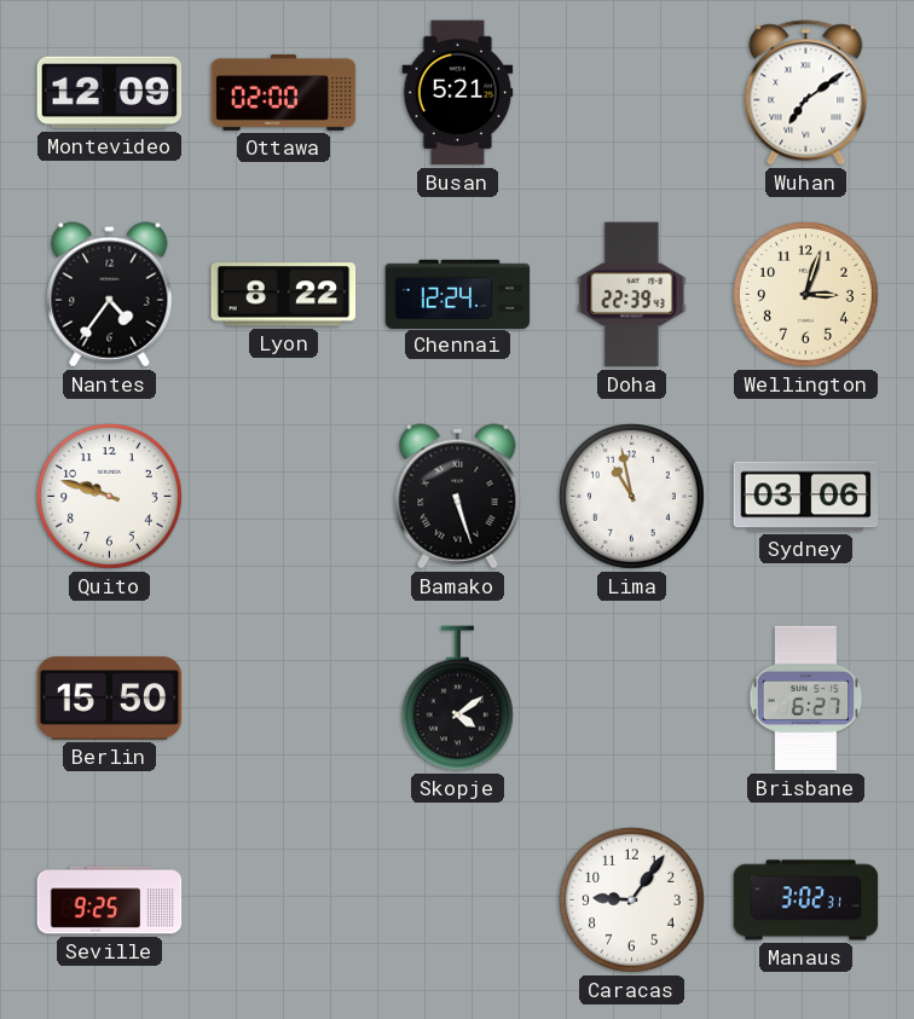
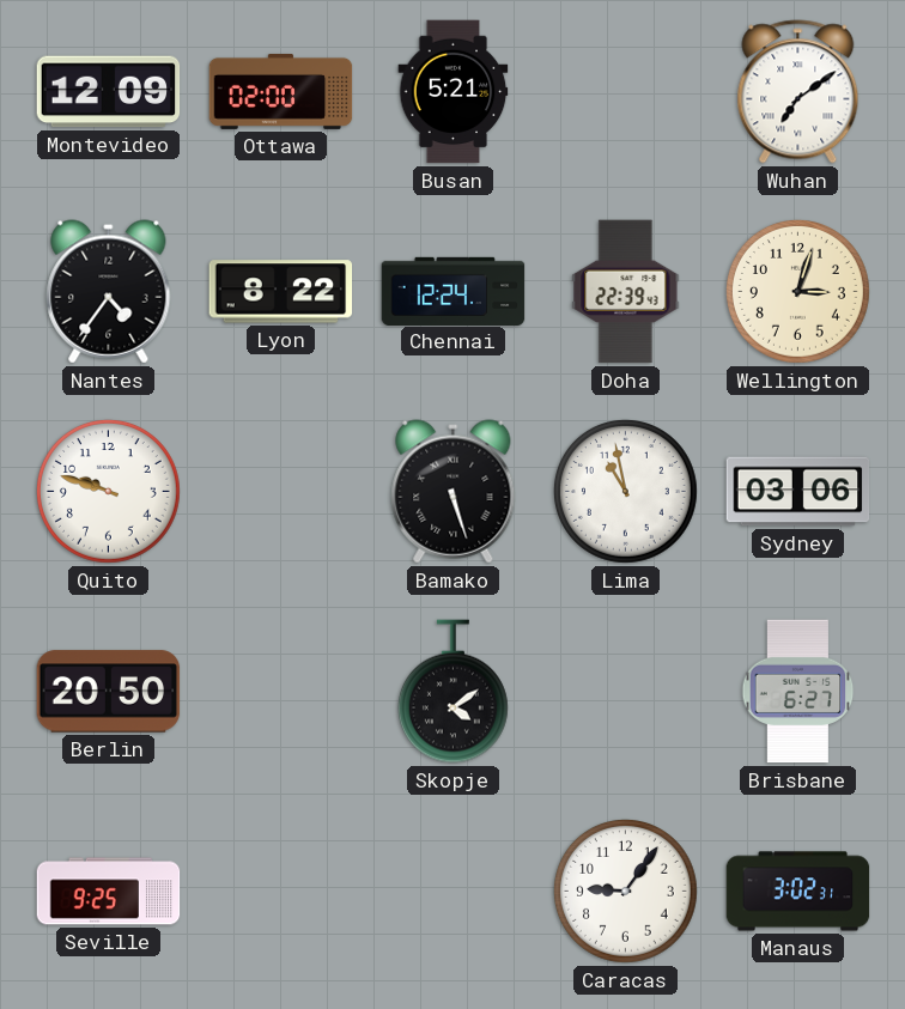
Berlin: 15:50 -> 20:50
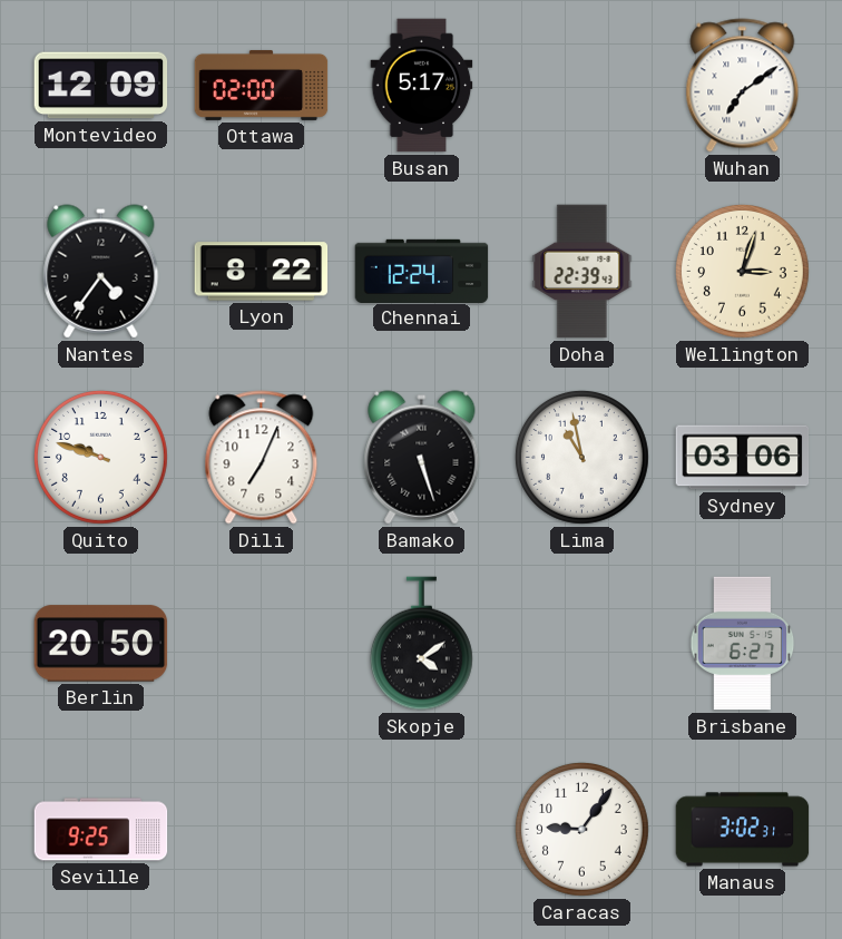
Busan: 5:21 -> 5:17
Dili: none -> 7:04
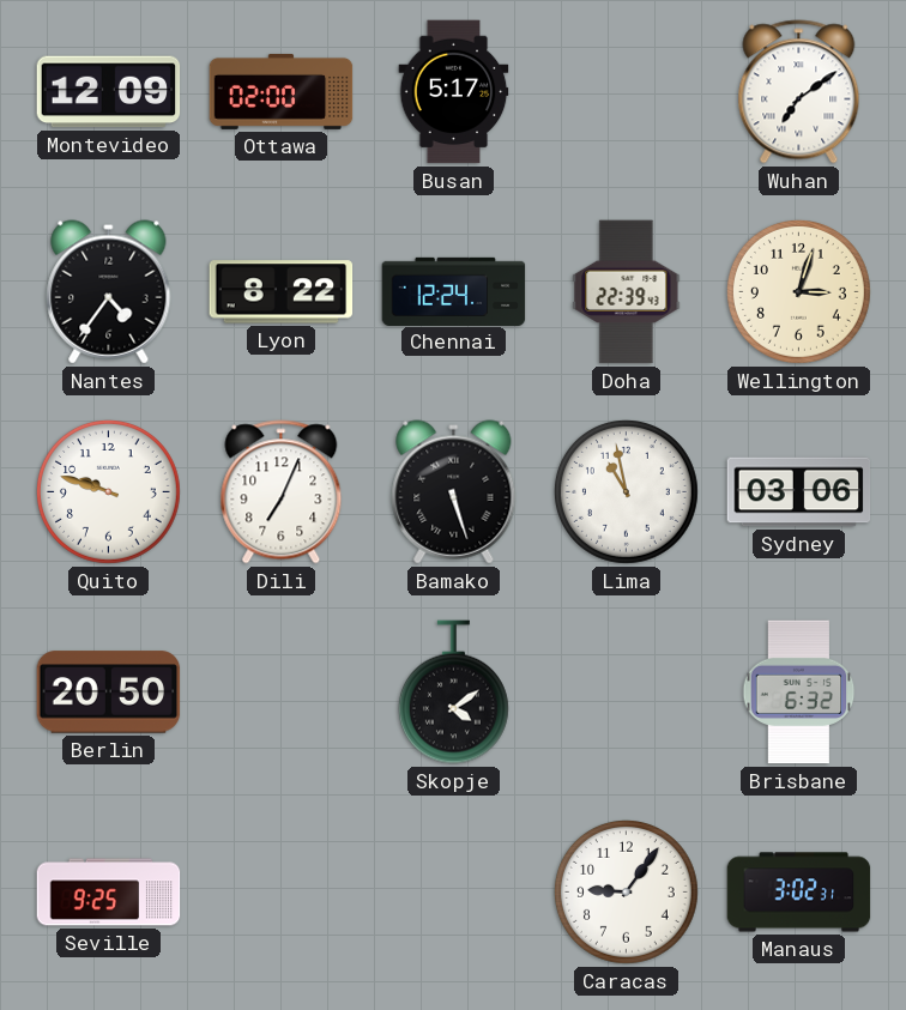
Brisbane: 6:27 -> 6:32
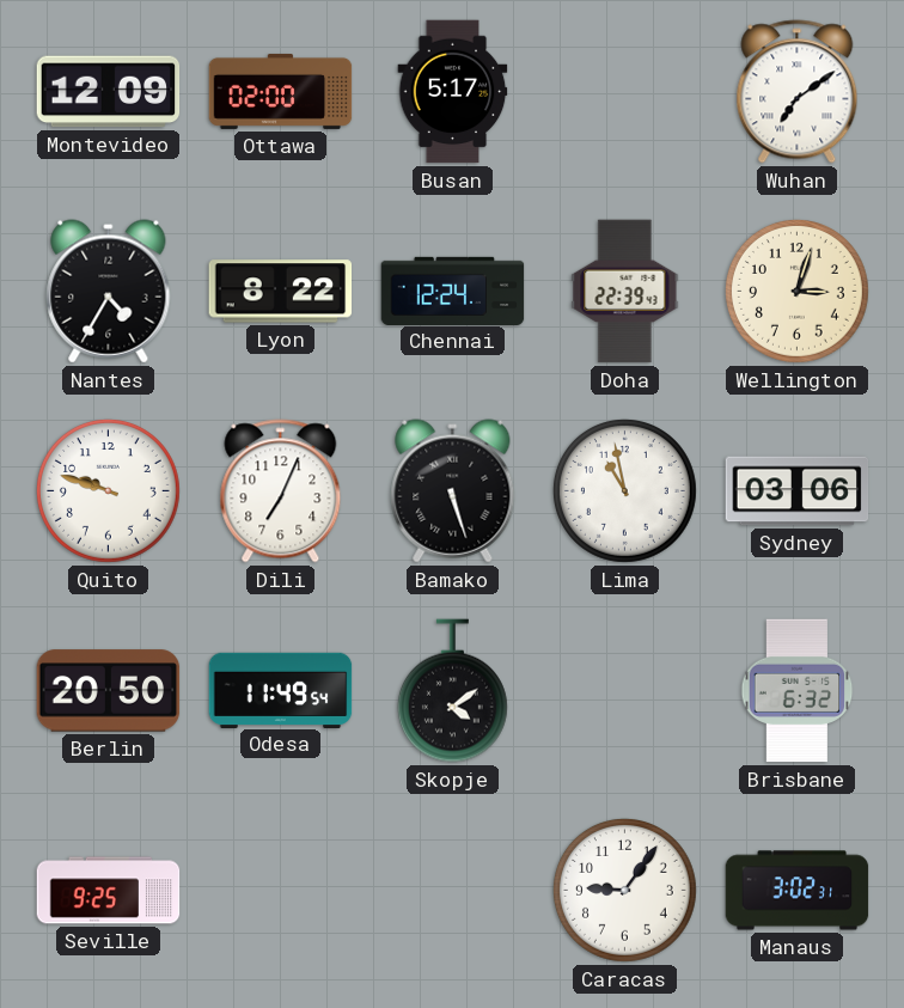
Nantes: 4:36 -> 4:35
Odesa: none -> 11:49
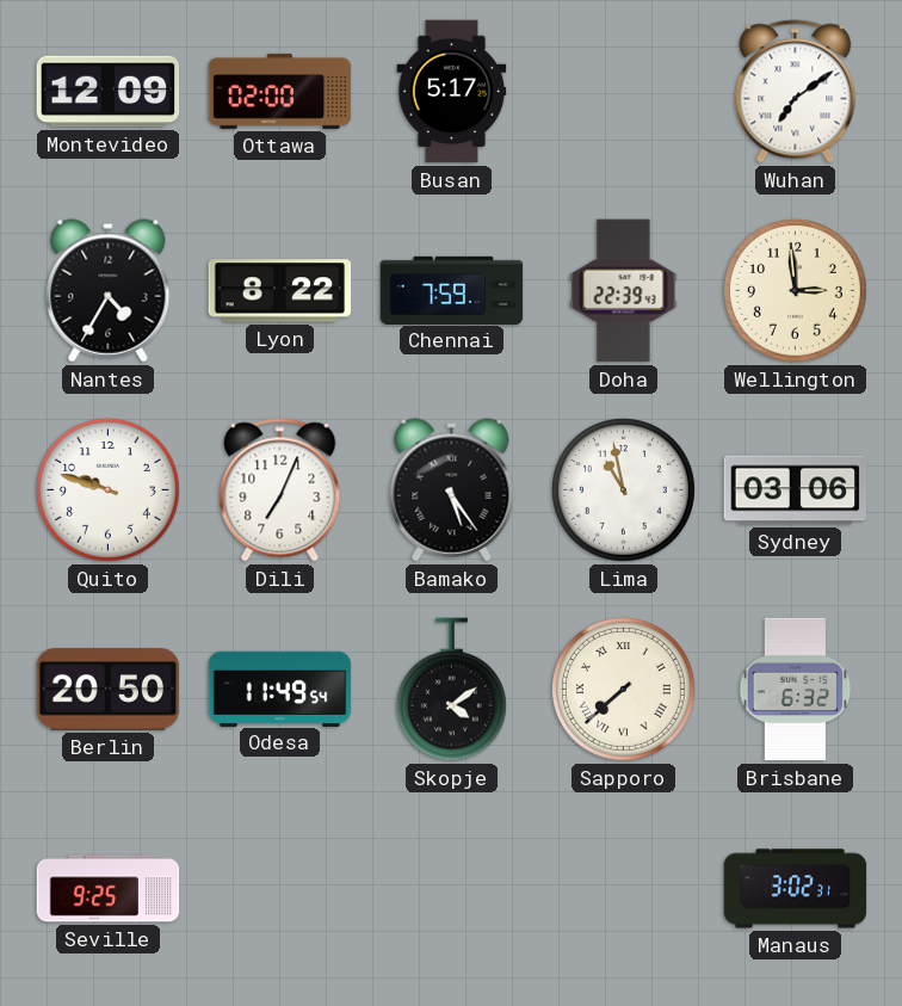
Chennai: 12:24 -> 7:59
Wellington: 3:03 -> 2:59
Bamako: 5:27 -> 5:24
Sapporo: none -> 7:38
Caracas: 9:06 -> none
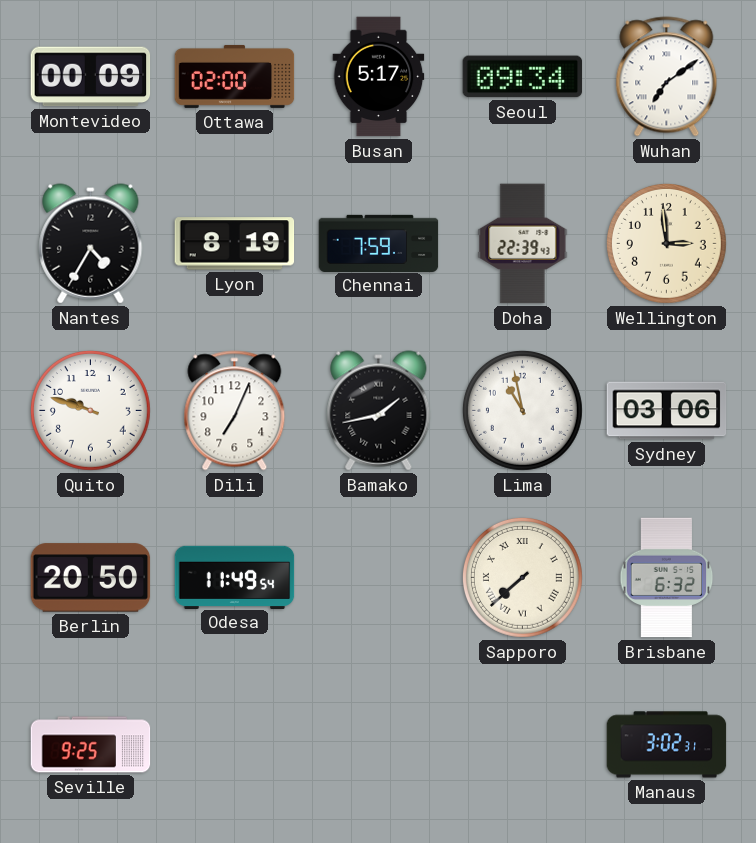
Montevideo: 12:09 -> 00:09
Seoul: none -> 09:34
Lyon: 8:22 -> 8:19
Bamako: 5:24 -> 1:43
Skopje: 4:09 -> none
